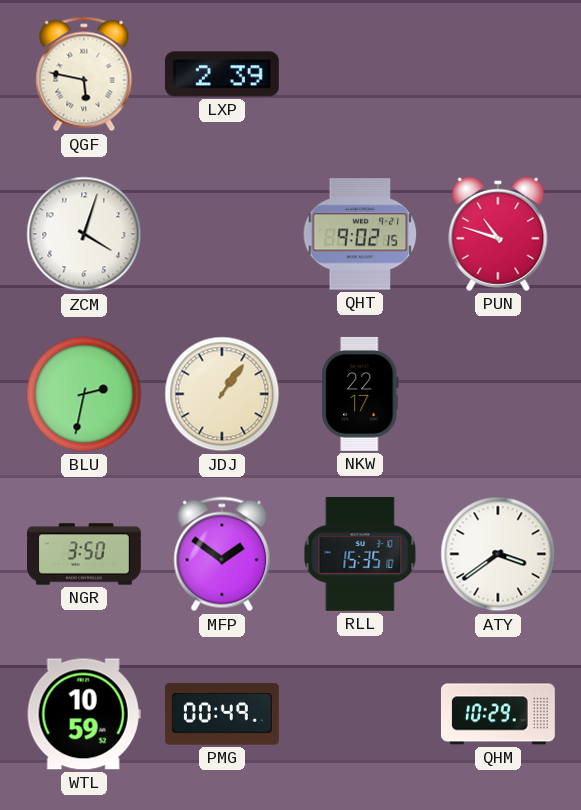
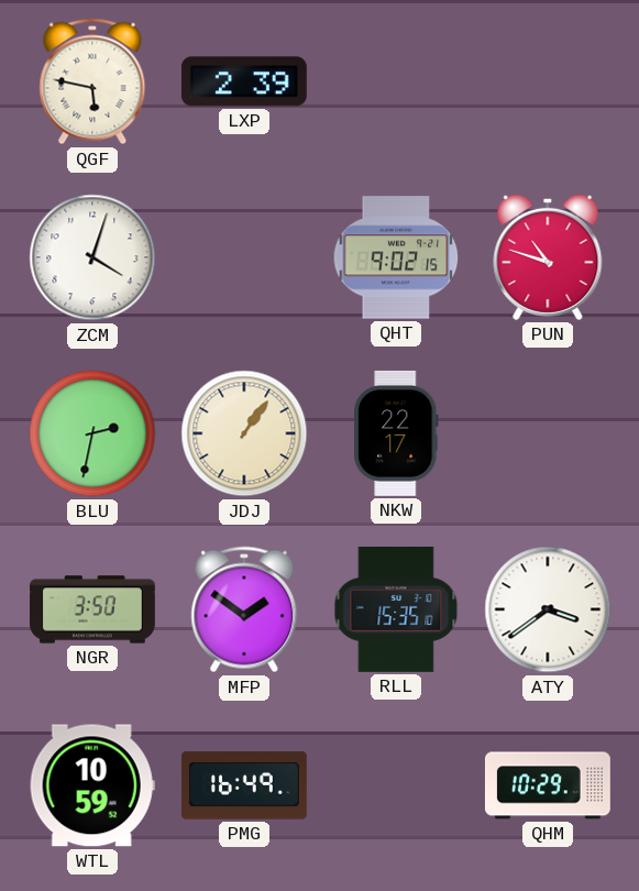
PMG: 00:49 -> 16:49
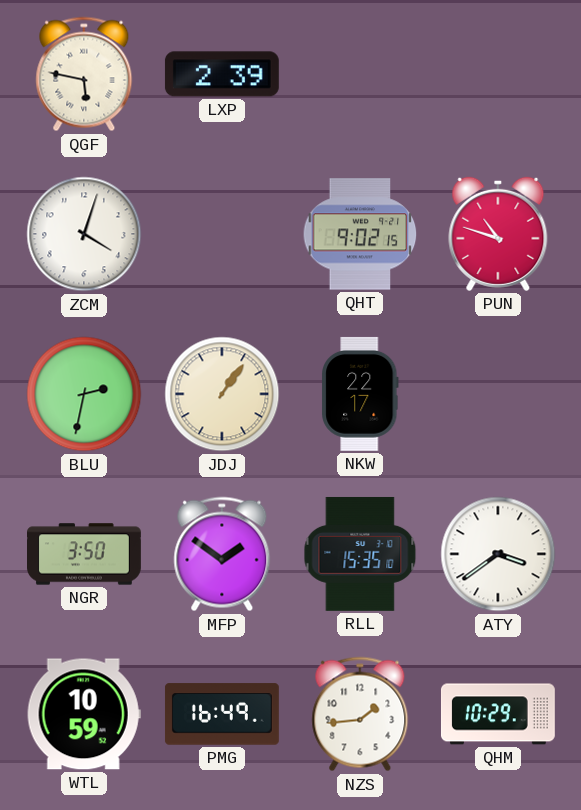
NZS: none -> 1:44
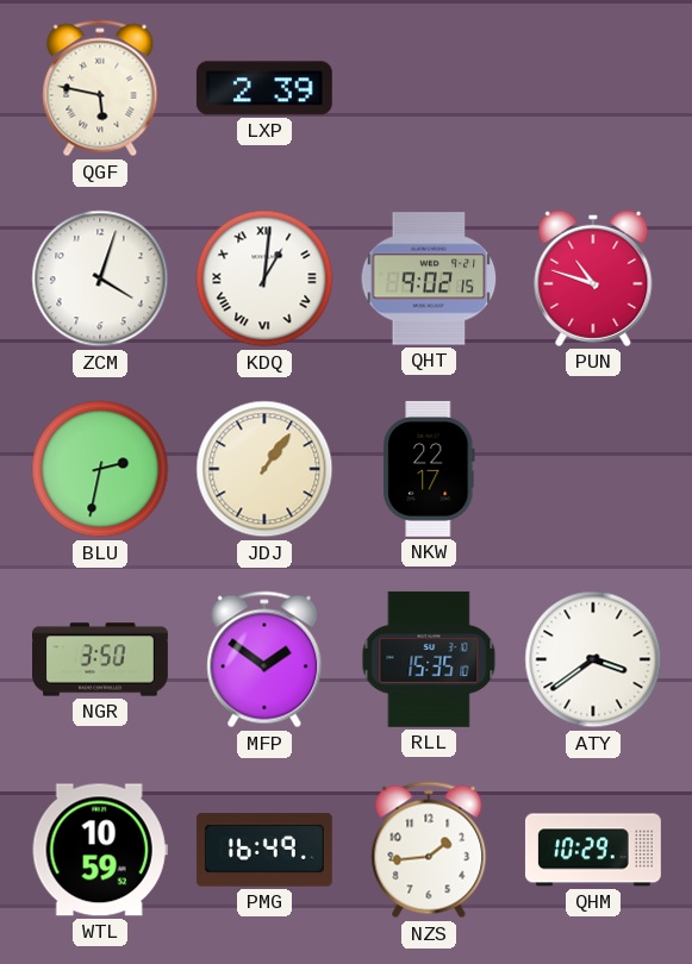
KDQ: none -> 1:01
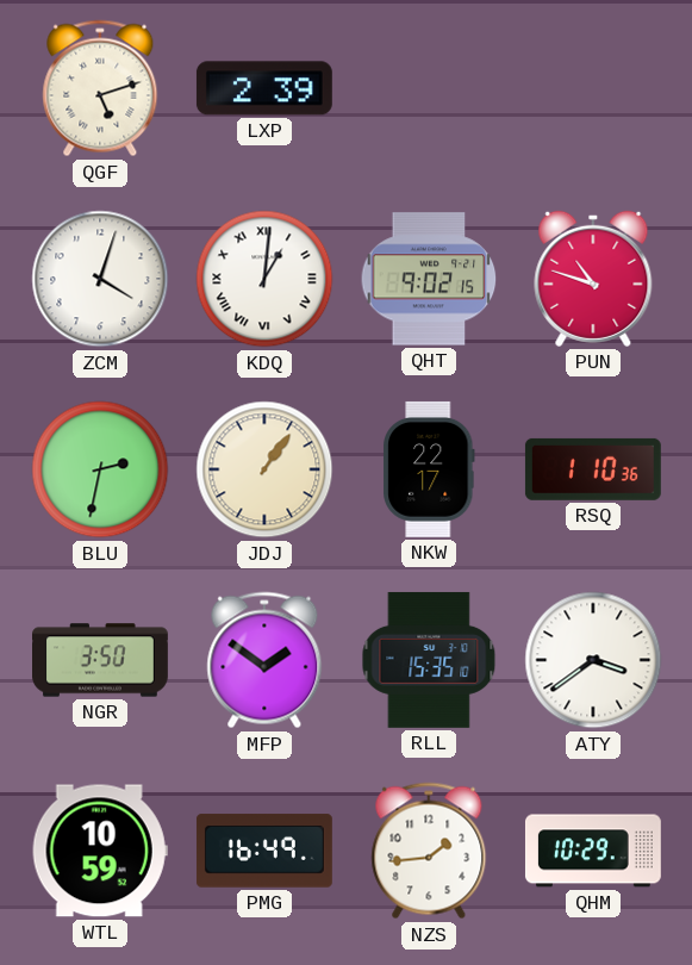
QGF: 5:47 -> 5:12
RSQ: none -> 1:10
